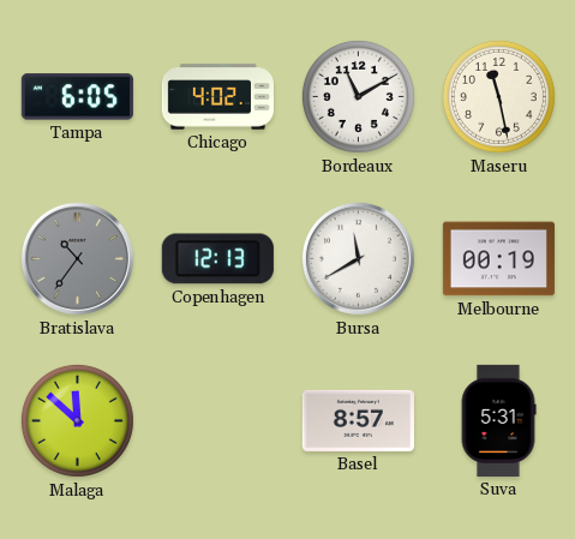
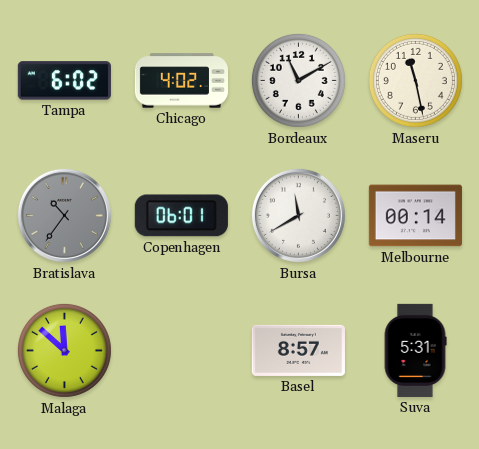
Tampa: 6:05 -> 6:02
Copenhagen: 12:13 -> 06:01
Melbourne: 00:19 -> 00:14
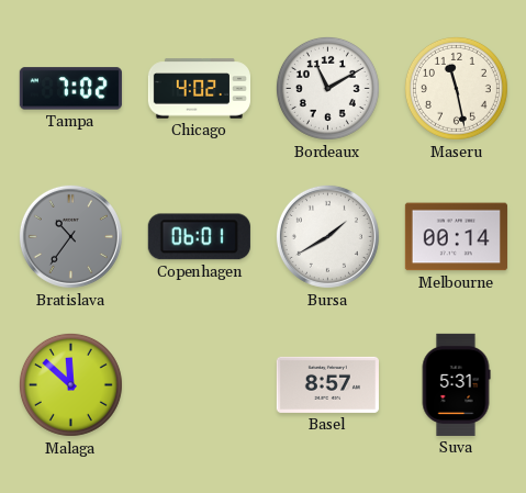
Tampa: 6:02 -> 7:02
Bursa: 11:40 -> 1:40
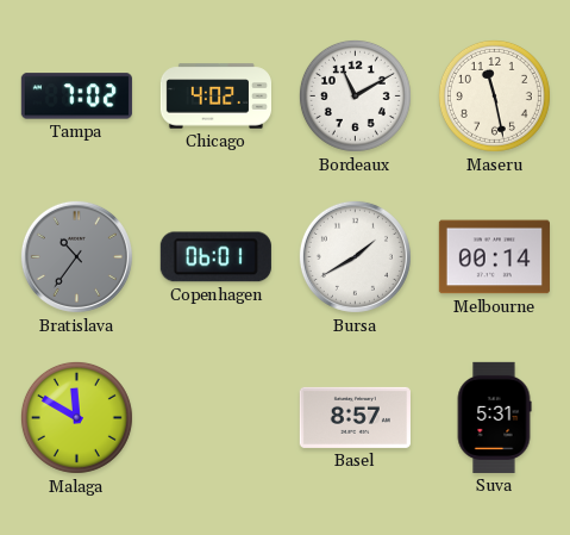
Malaga: 11:52 -> 11:50
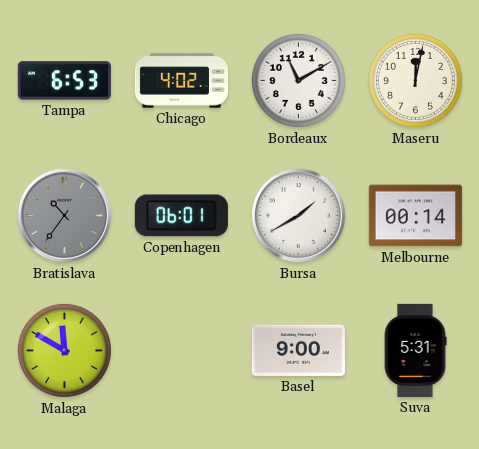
Tampa: 7:02 -> 6:53
Maseru: 11:28 -> 12:02
Basel: 8:57 -> 9:00
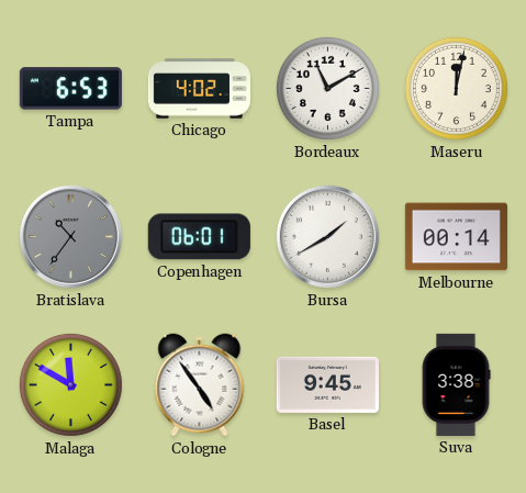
Cologne: none -> 4:54
Basel: 9:00 -> 9:45
Suva: 5:31 -> 3:38
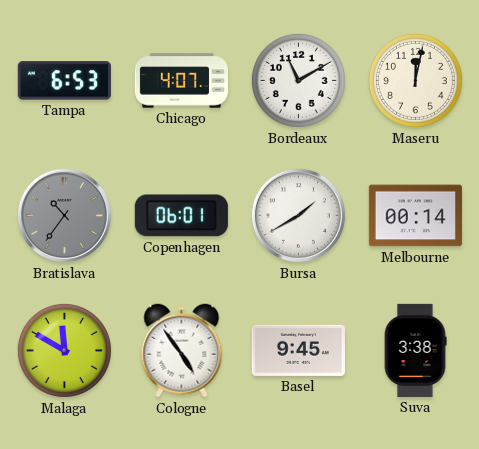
Chicago: 4:02 -> 4:07
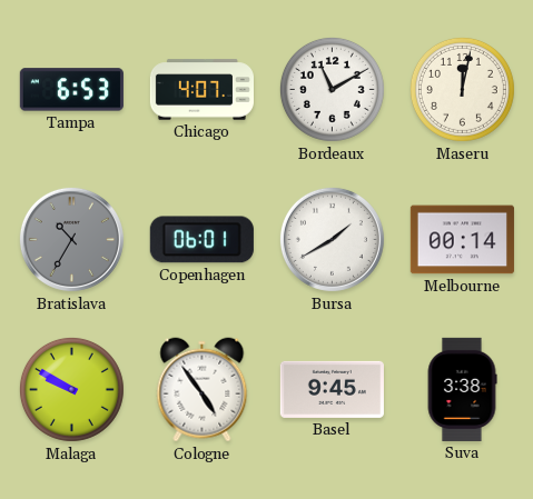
Bratislava: 10:36 -> 10:35
Malaga: 11:50 -> 9:50
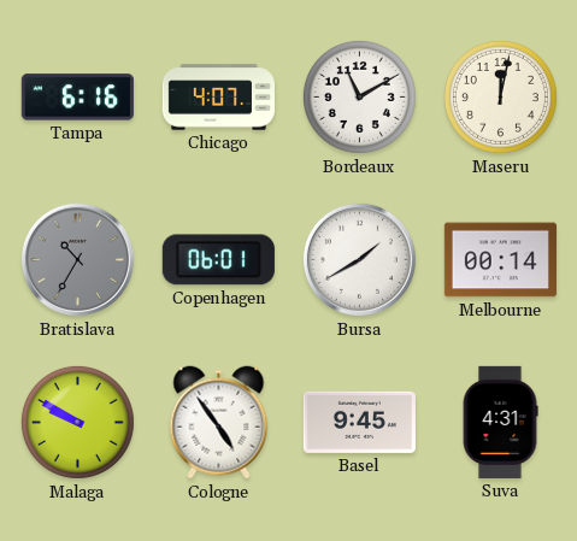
Tampa: 6:53 -> 6:16
Suva: 3:38 -> 4:31
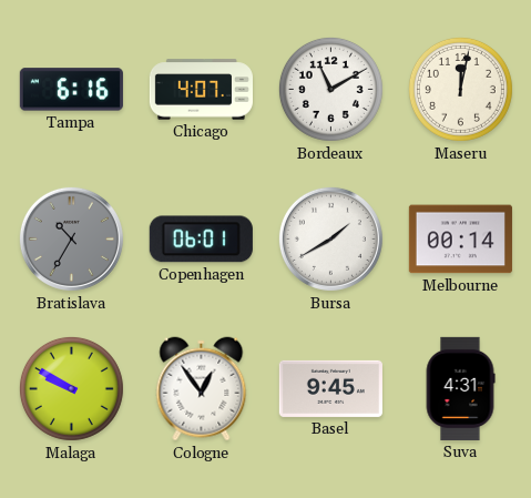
Cologne: 4:54 -> 12:54
